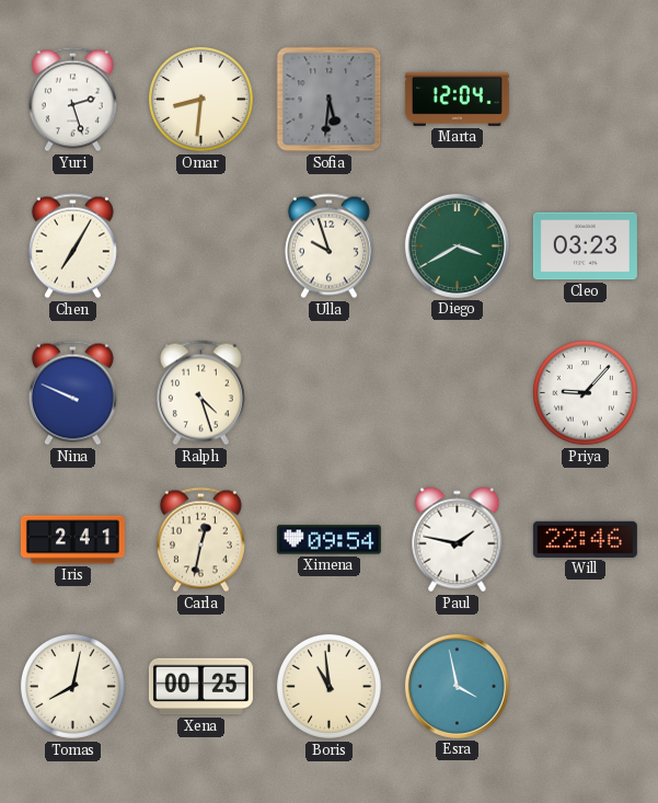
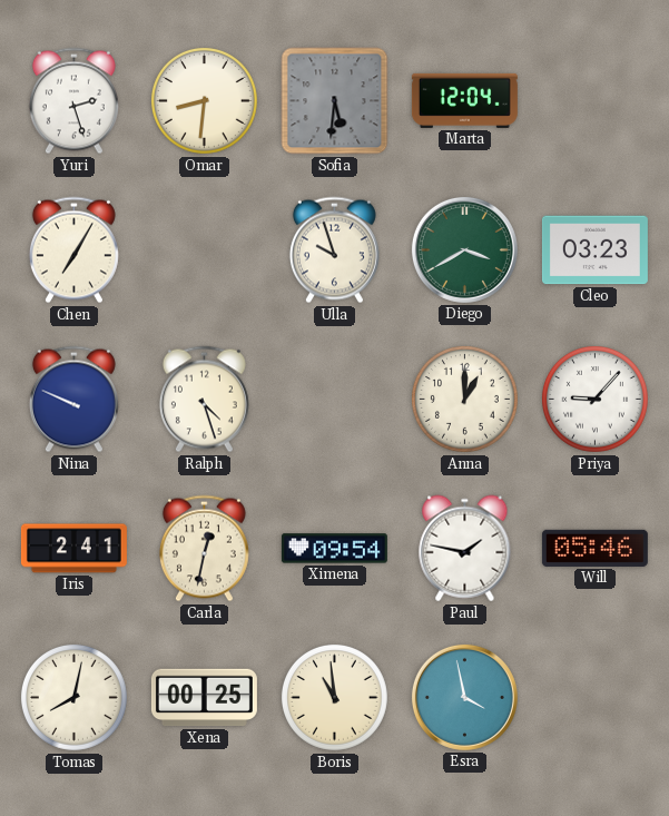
Anna: none -> 1:00
Will: 22:46 -> 05:46
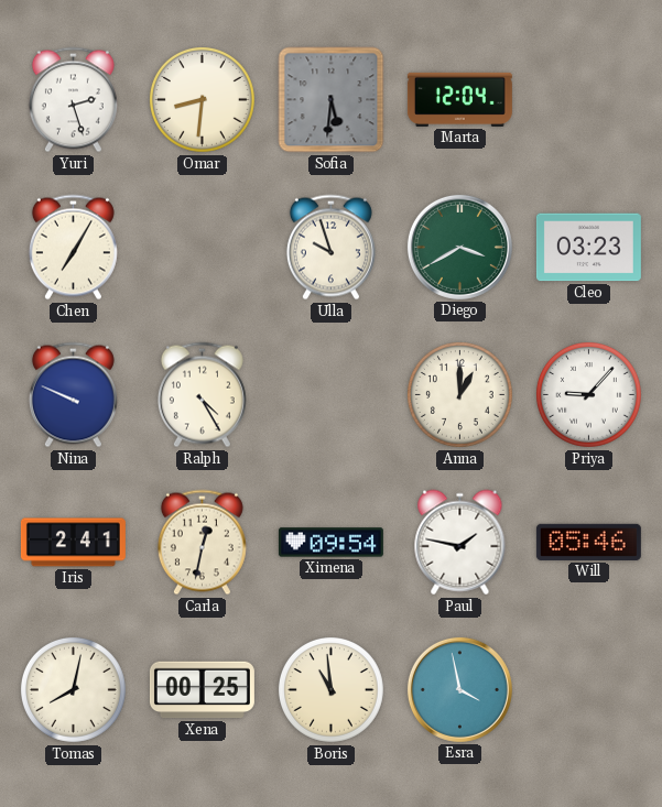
Ralph: 4:27 -> 4:25
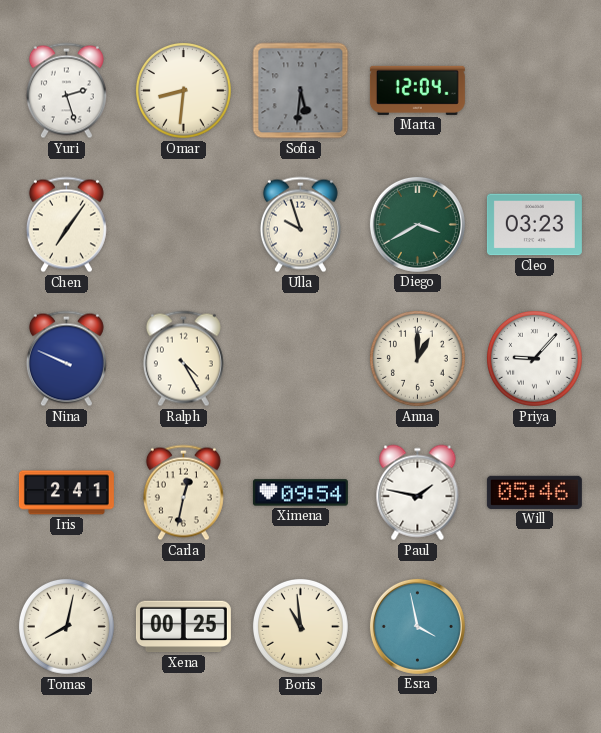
Chen: 7:05 -> 7:06
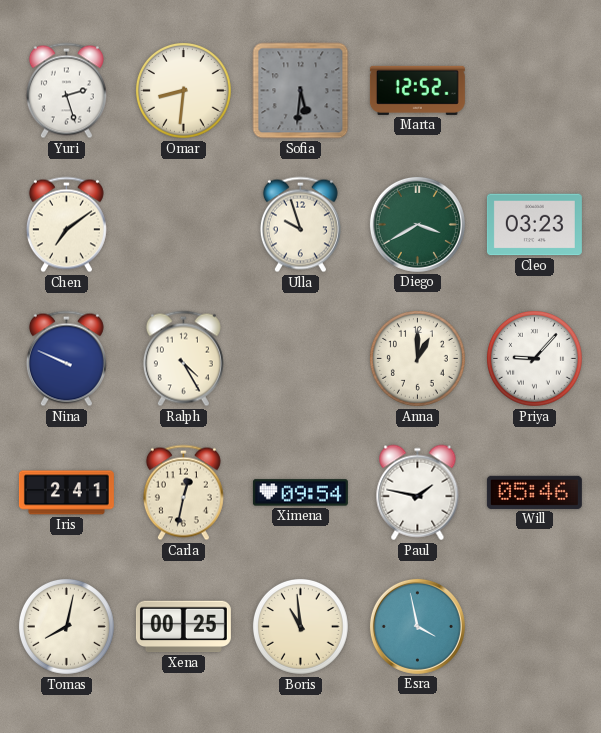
Marta: 12:04 -> 12:52
Chen: 7:06 -> 7:09
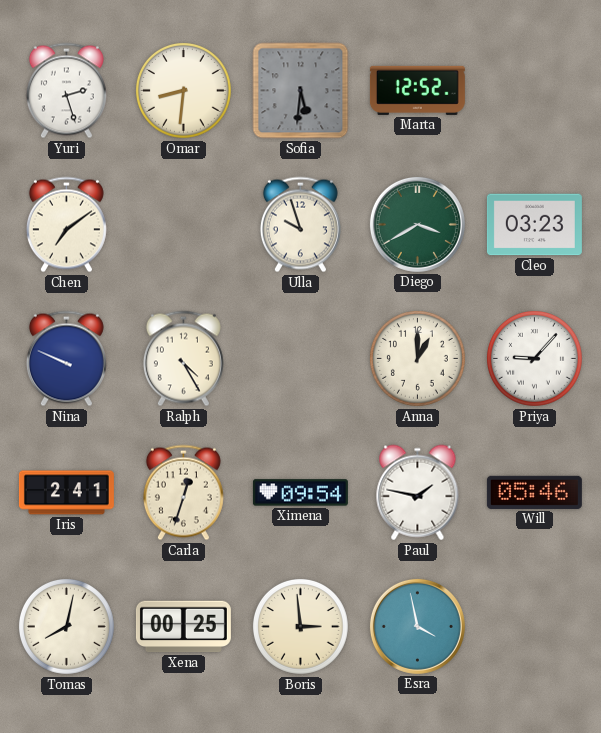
Carla: 12:32 -> 12:33
Boris: 10:59 -> 2:59
